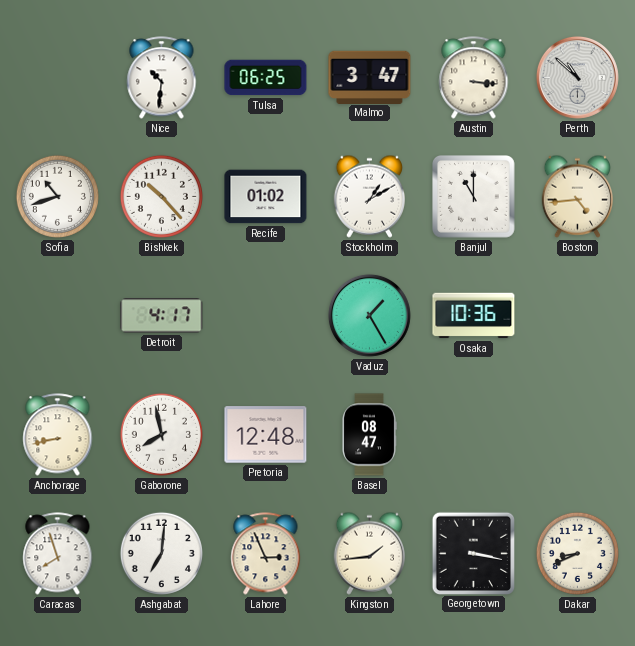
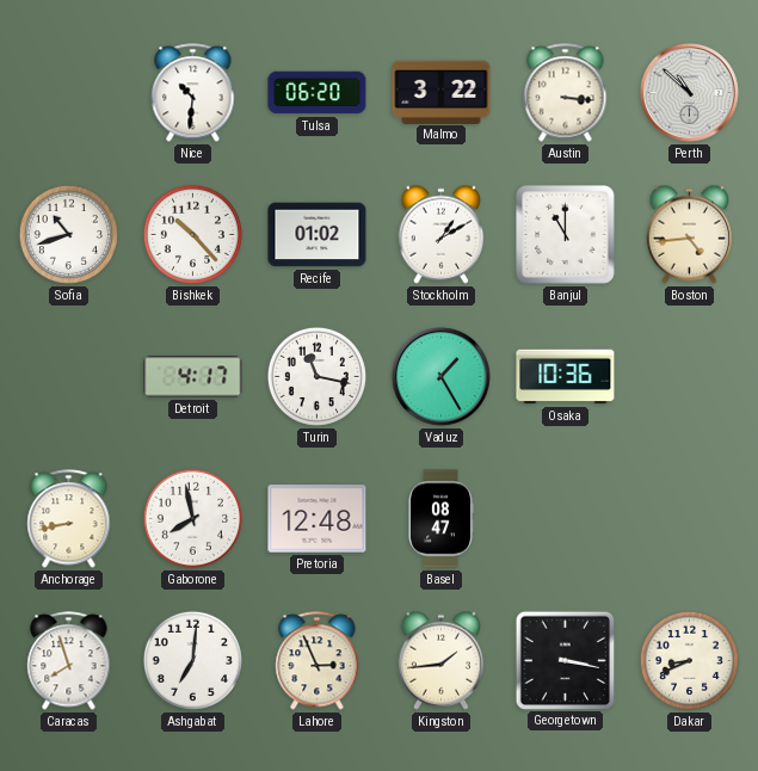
Tulsa: 06:25 -> 06:20
Malmo: 3:47 -> 3:22
Turin: none -> 11:17
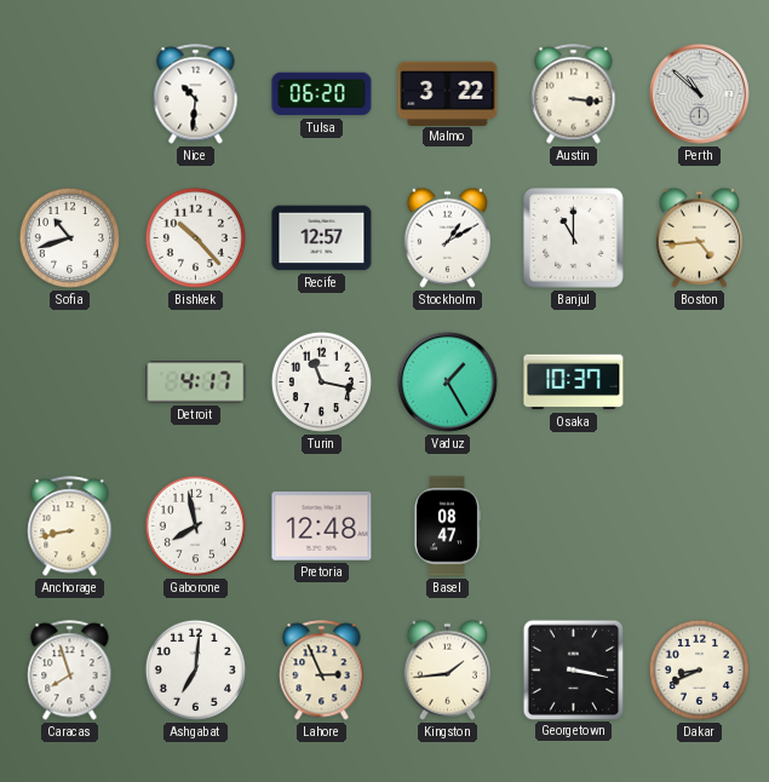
Recife: 01:02 -> 12:57
Osaka: 10:36 -> 10:37
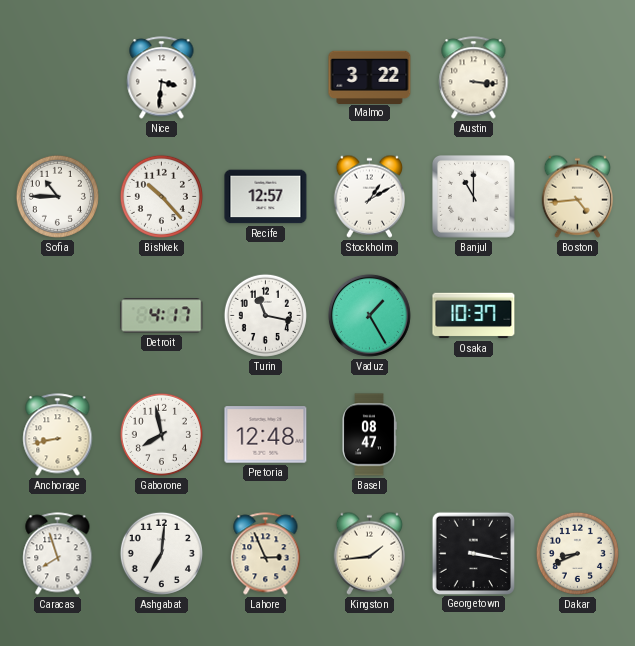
Nice: 10:31 -> 3:31
Tulsa: 06:20 -> none
Perth: 10:52 -> none
Sofia: 10:42 -> 10:45
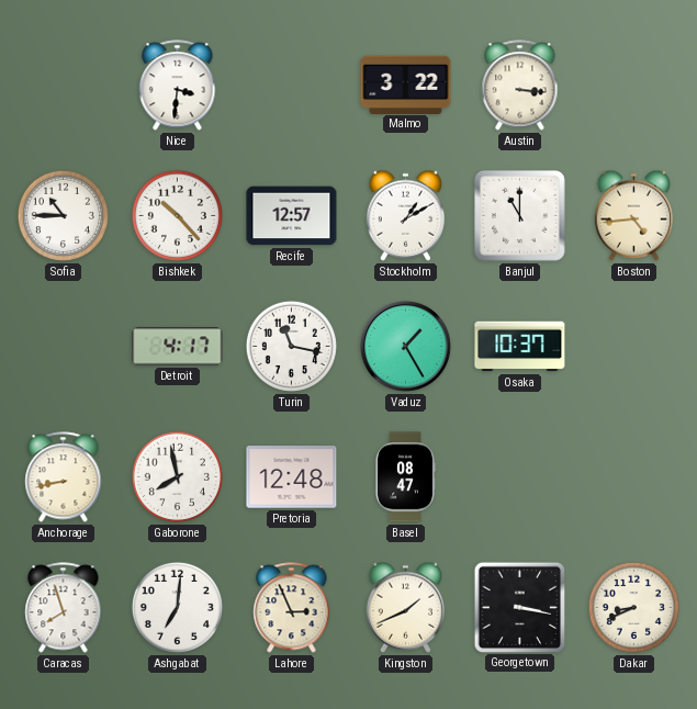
Kingston: 1:44 -> 1:41
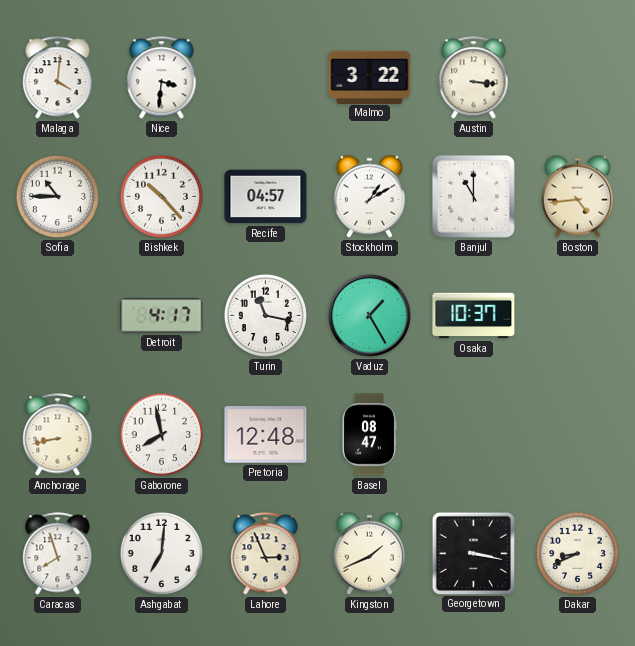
Malaga: none -> 4:01
Recife: 12:57 -> 04:57
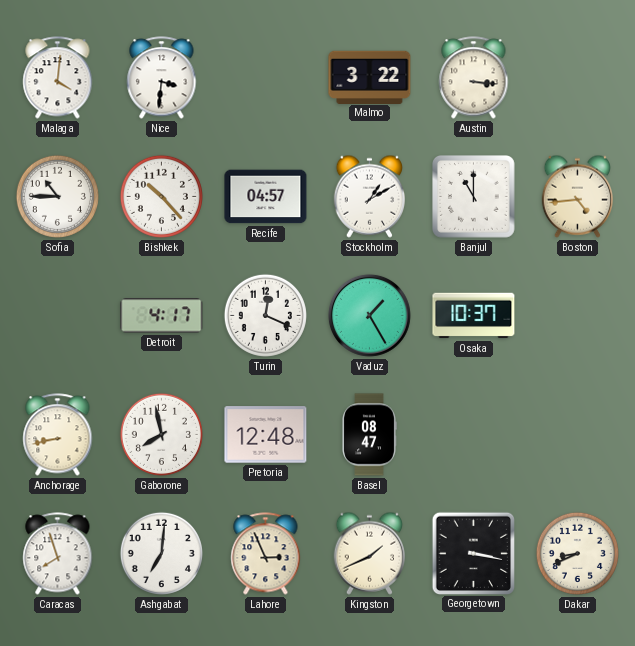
Turin: 11:17 -> 12:19
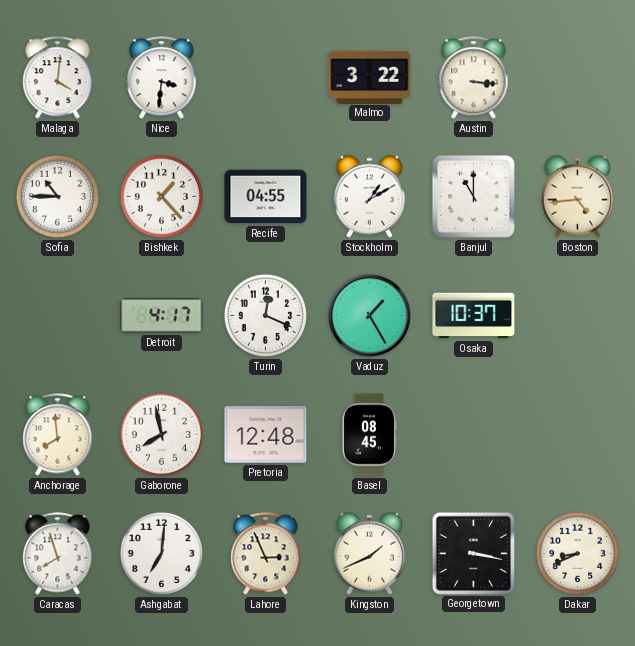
Bishkek: 10:23 -> 1:23
Recife: 04:57 -> 04:55
Anchorage: 8:43 -> 7:59
Basel: 08:47 -> 08:45
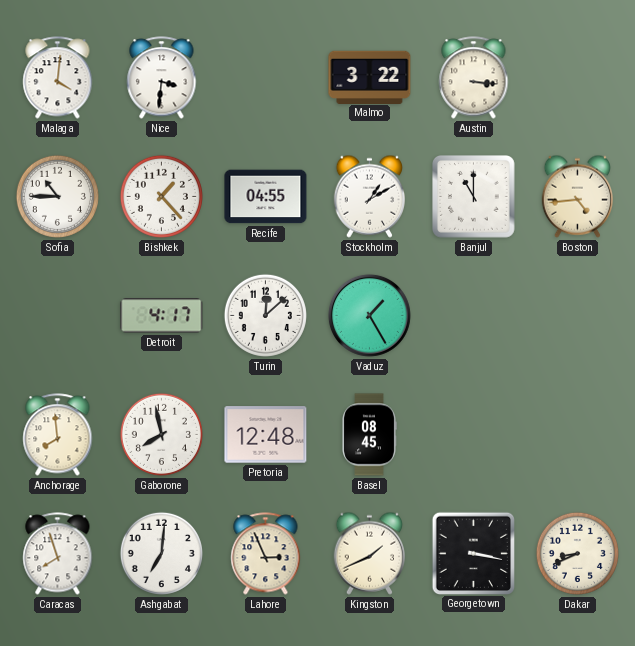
Turin: 12:19 -> 12:08
Osaka: 10:37 -> none
